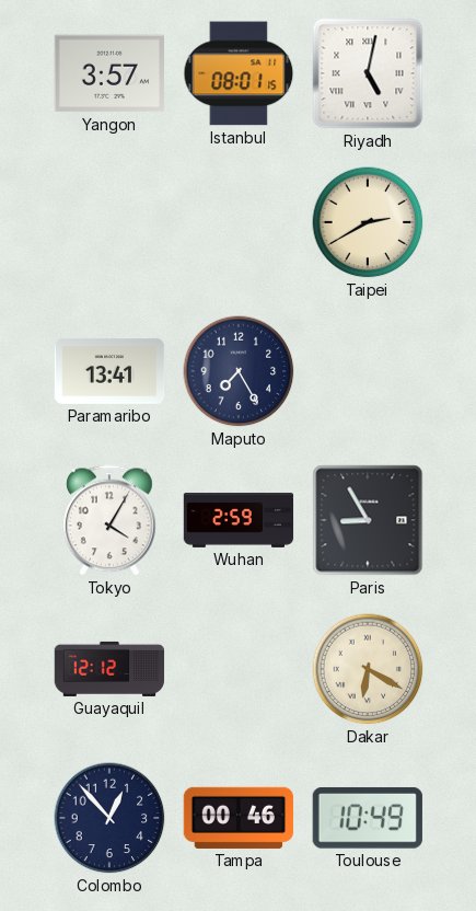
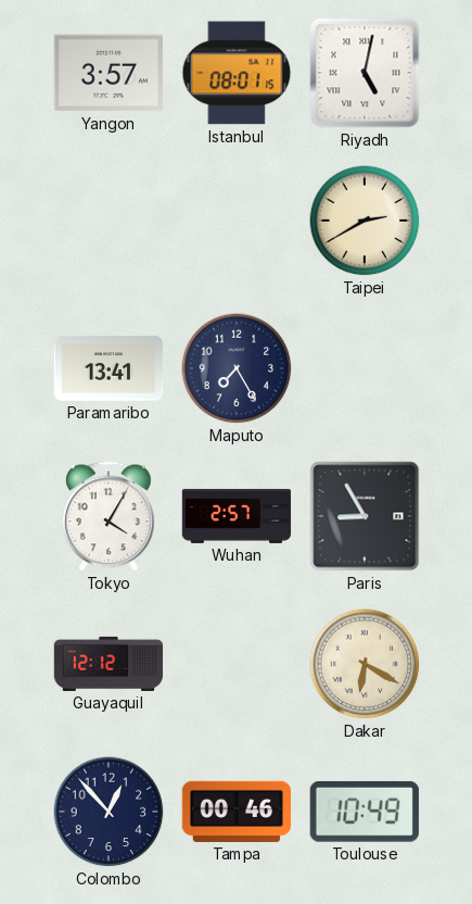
Wuhan: 2:59 -> 2:57
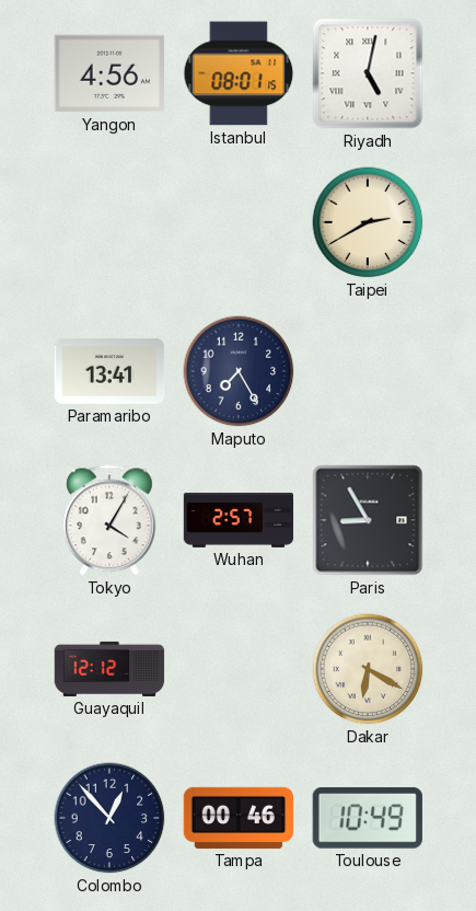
Yangon: 3:57 -> 4:56
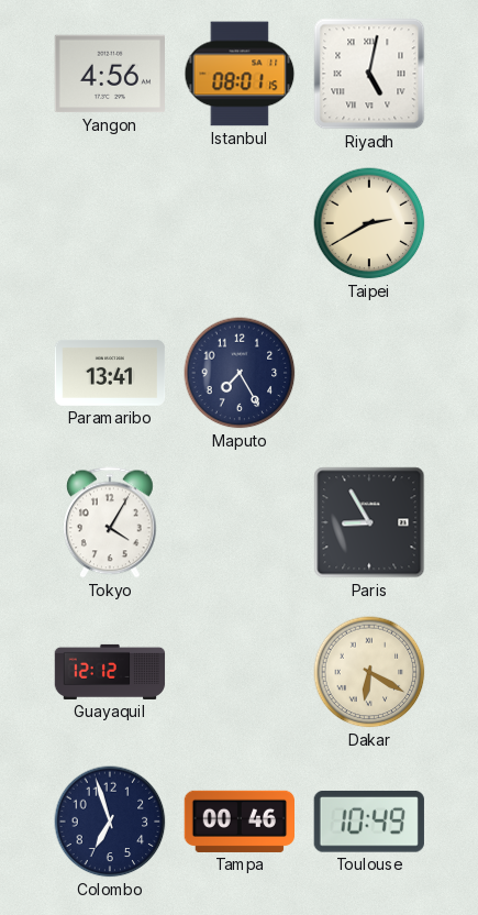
Wuhan: 2:57 -> none
Colombo: 12:53 -> 6:57
